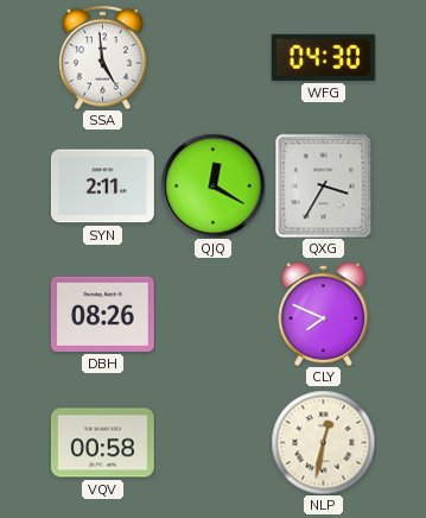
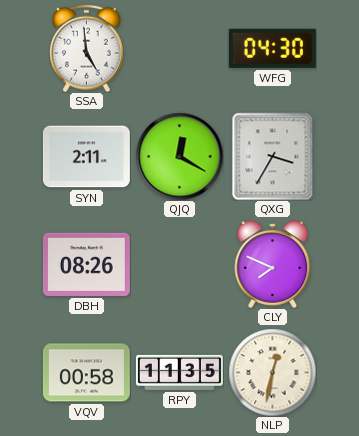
RPY: none -> 11:35
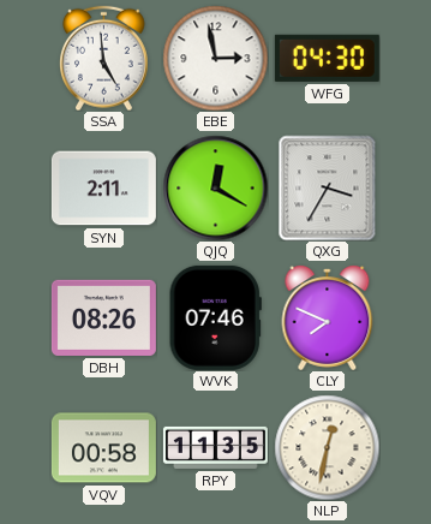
EBE: none -> 2:58
WVK: none -> 07:46
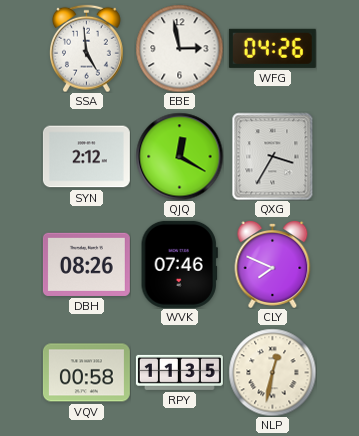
WFG: 04:30 -> 04:26
SYN: 2:11 -> 2:12
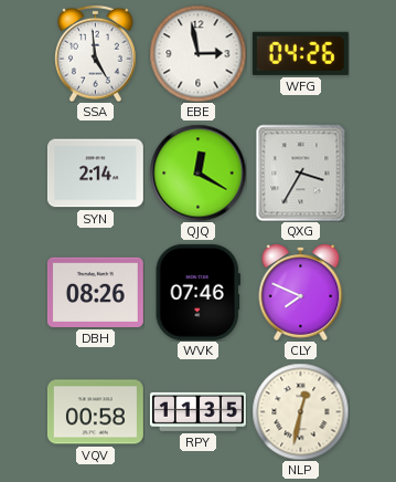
SYN: 2:12 -> 2:14
